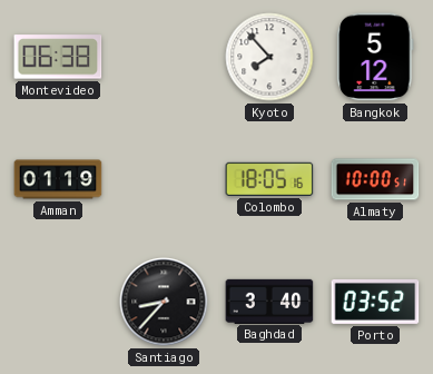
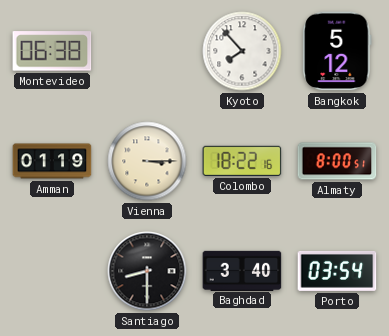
Vienna: none -> 3:15
Colombo: 18:05 -> 18:22
Almaty: 10:00 -> 8:00
Santiago: 8:37 -> 8:30
Porto: 03:52 -> 03:54
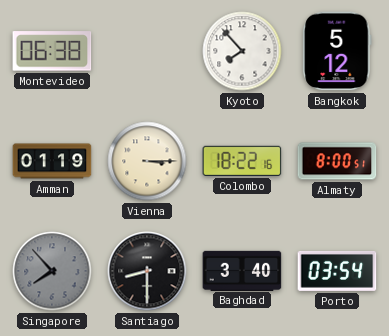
Singapore: none -> 7:53
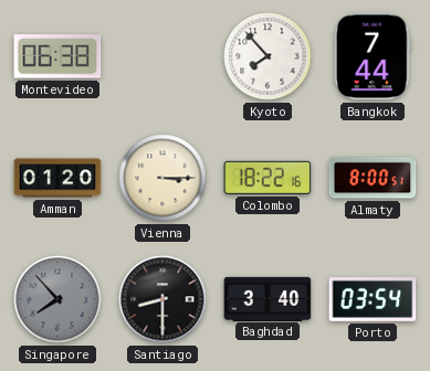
Bangkok: 5:12 -> 7:44
Amman: 01:19 -> 01:20
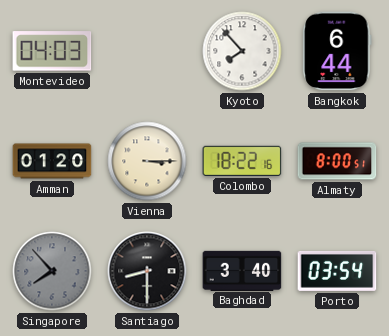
Montevideo: 06:38 -> 04:03
Bangkok: 7:44 -> 6:44
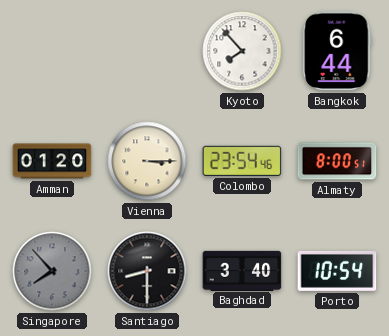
Montevideo: 04:03 -> none
Colombo: 18:22 -> 23:54
Porto: 03:54 -> 10:54
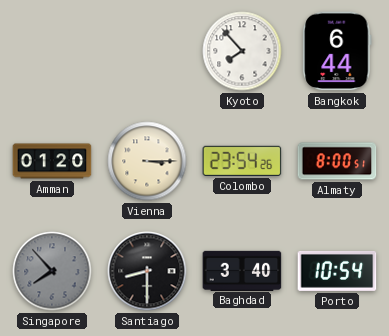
Colombo: 23:54:46 -> 23:54:26
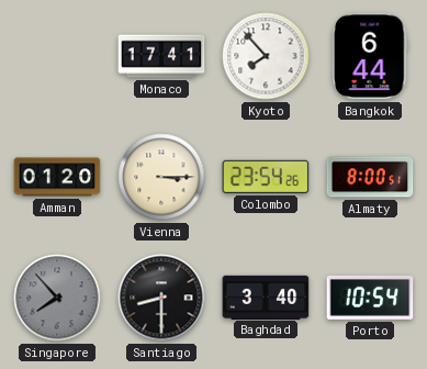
Monaco: none -> 17:41
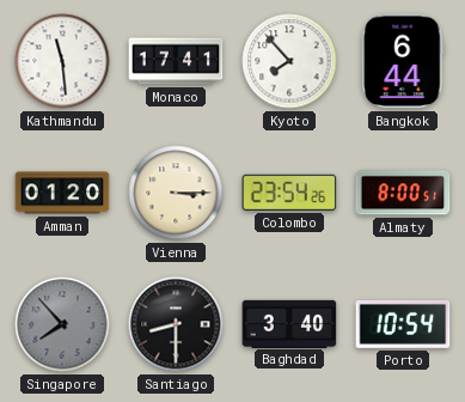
Kathmandu: none -> 11:29
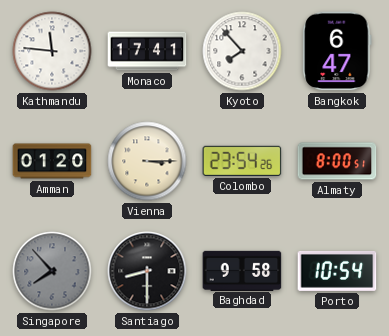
Kathmandu: 11:29 -> 11:46
Bangkok: 6:44 -> 6:47
Baghdad: 3:40 -> 9:58
